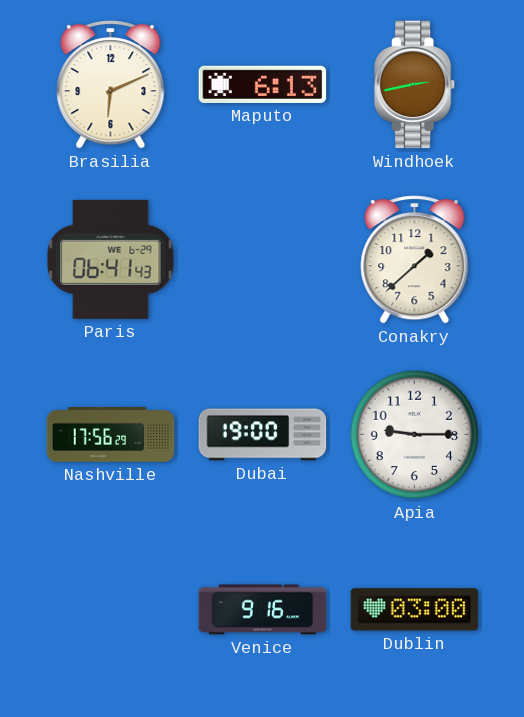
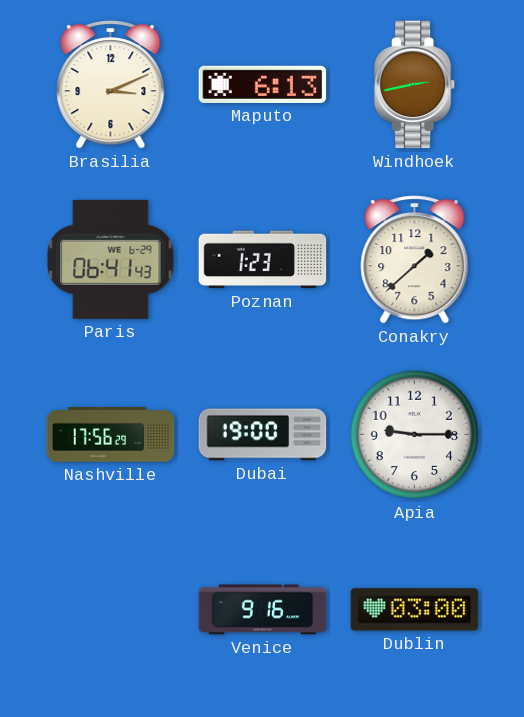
Brasilia: 6:11 -> 3:11
Poznan: none -> 1:23
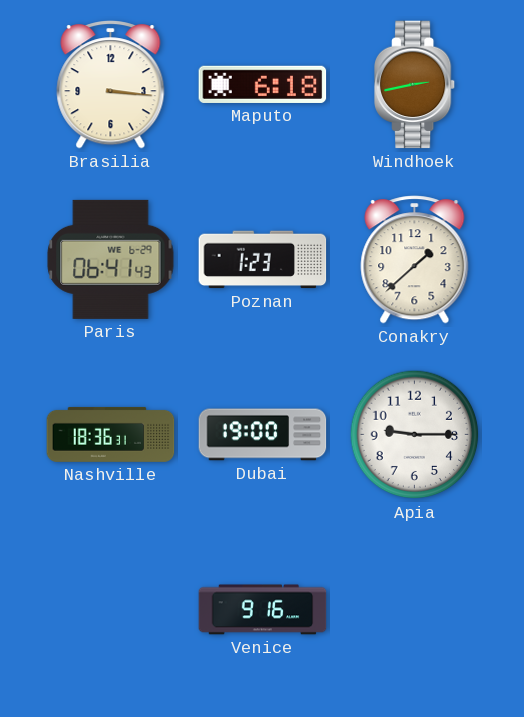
Brasilia: 3:11 -> 3:16
Maputo: 6:13 -> 6:18
Nashville: 17:56 -> 18:36
Dublin: 03:00 -> none
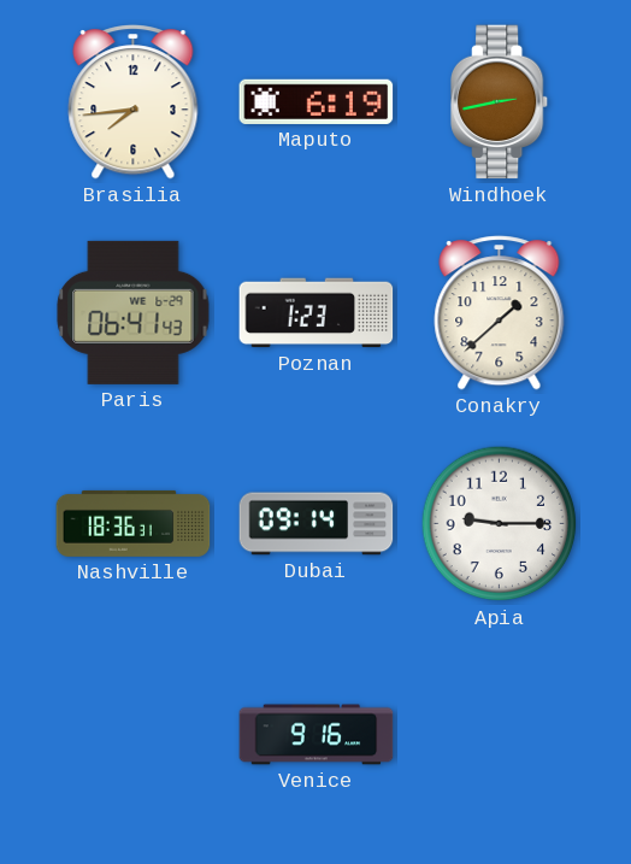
Brasilia: 3:16 -> 7:44
Maputo: 6:18 -> 6:19
Dubai: 19:00 -> 09:14
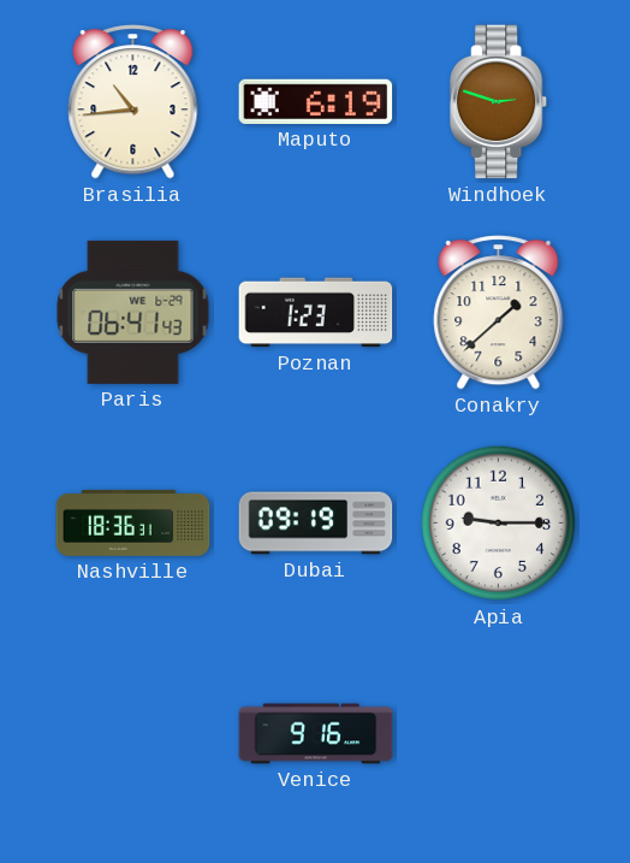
Brasilia: 7:44 -> 10:44
Windhoek: 2:43 -> 2:48
Dubai: 09:14 -> 09:19
